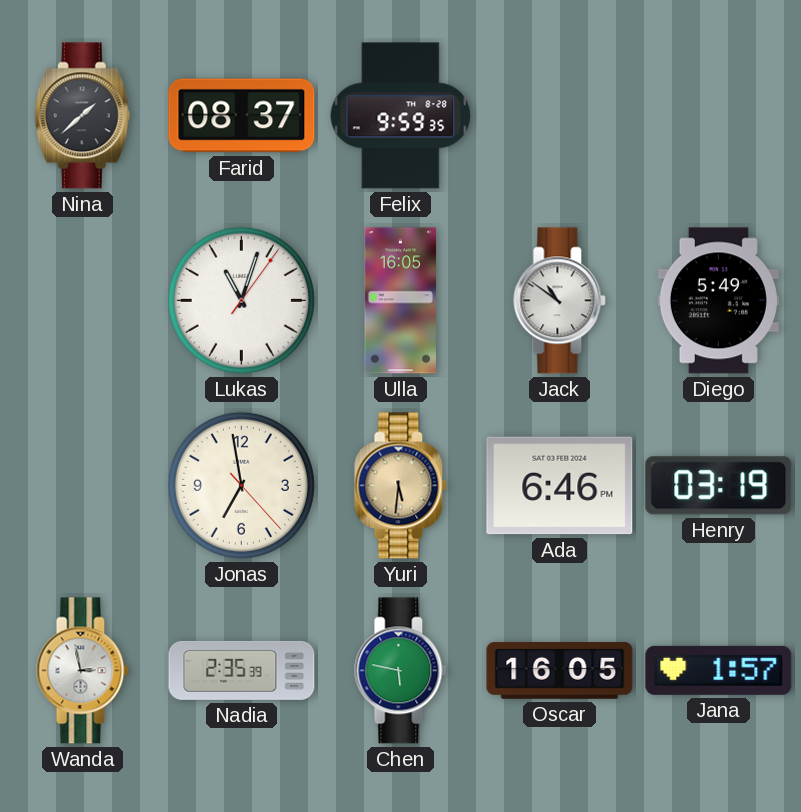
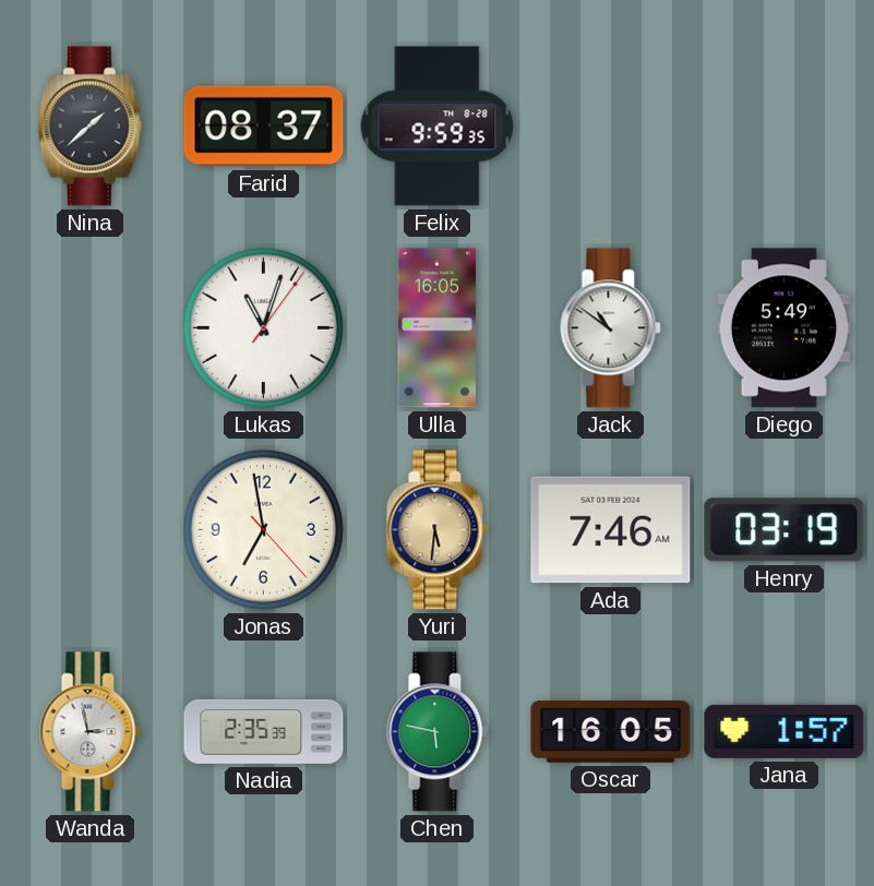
Ada: 6:46 -> 7:46
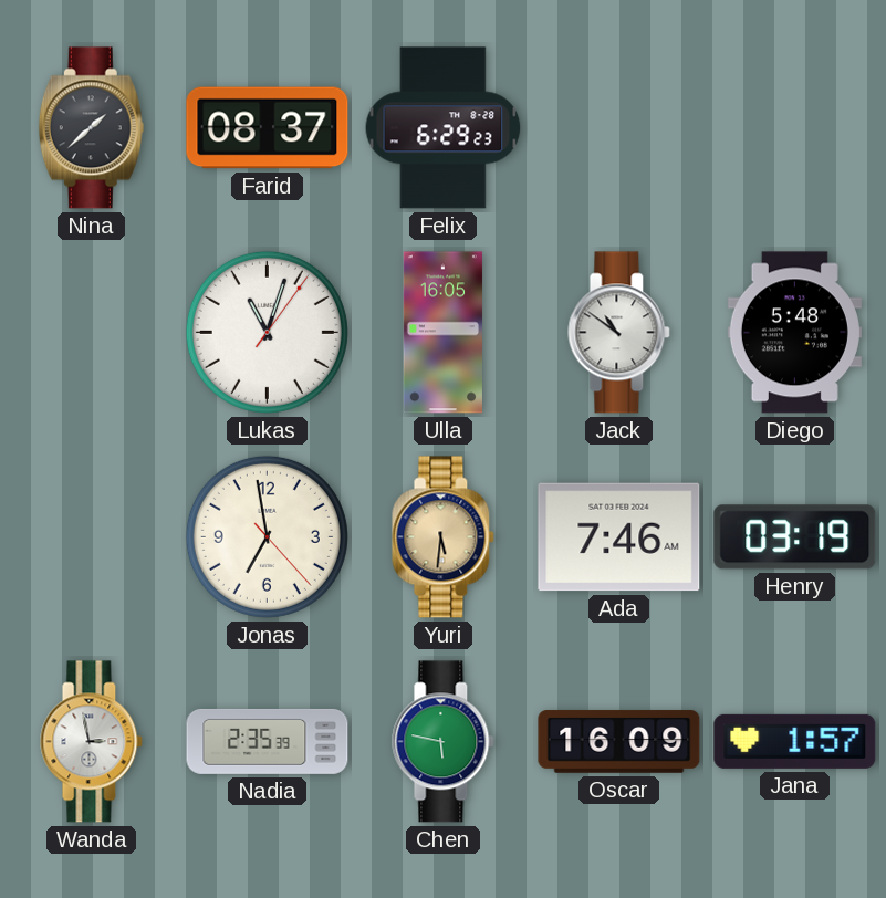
Felix: 9:59 -> 6:29
Diego: 5:49 -> 5:48
Oscar: 16:05 -> 16:09
